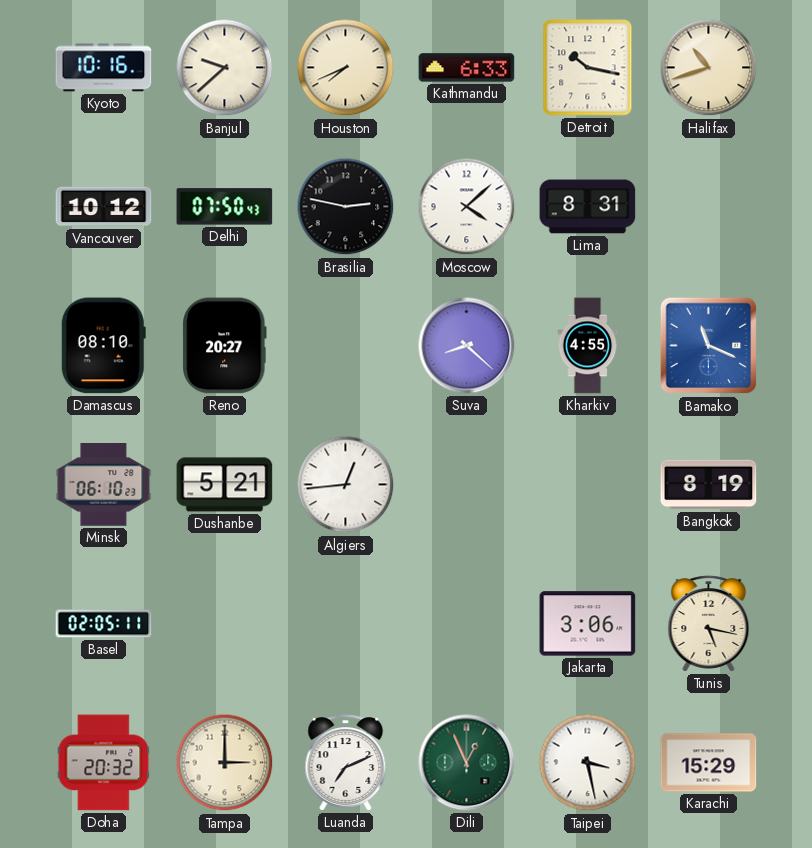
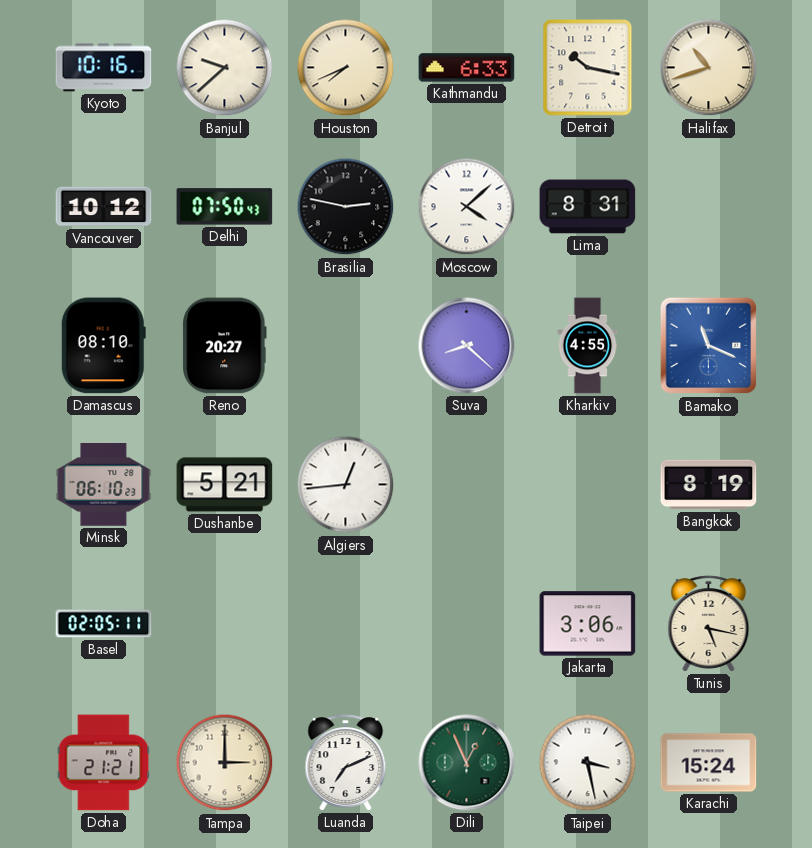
Doha: 20:32 -> 21:21
Karachi: 15:29 -> 15:24
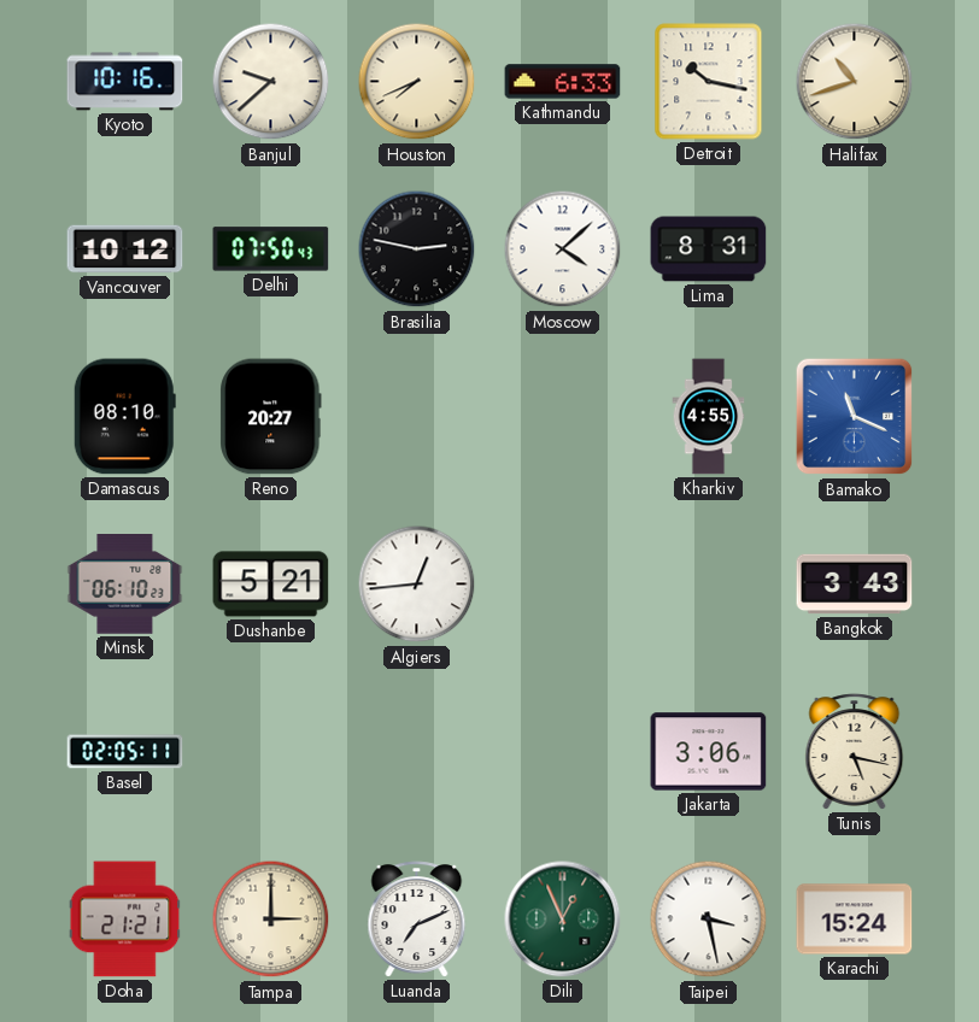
Suva: 8:22 -> none
Bangkok: 8:19 -> 3:43
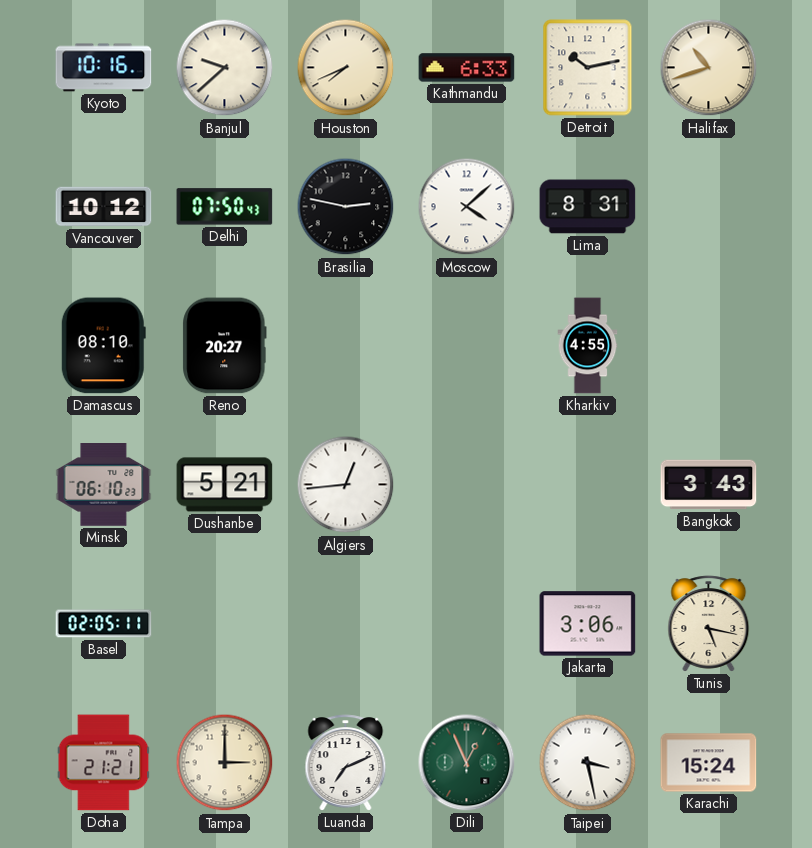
Detroit: 10:17 -> 10:13
Bamako: 11:19 -> none
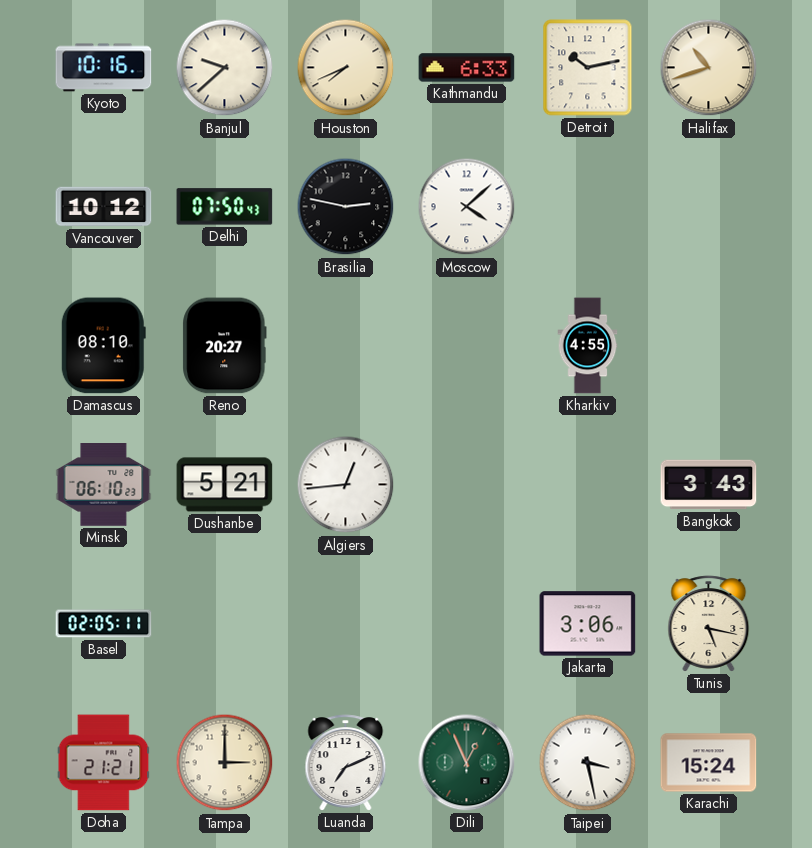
Lima: 8:31 -> none
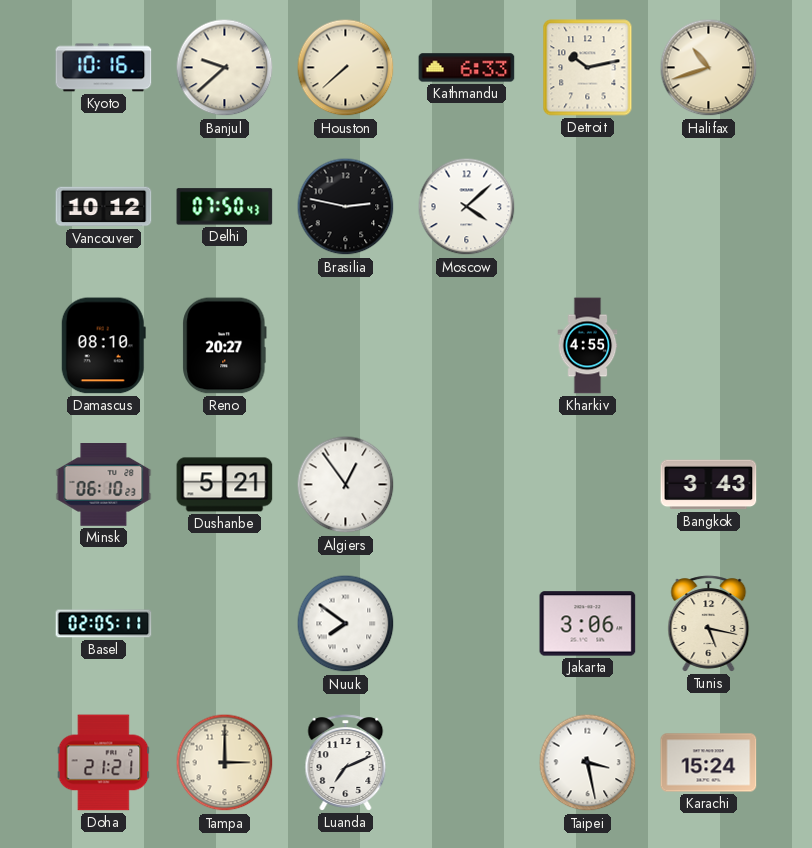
Houston: 7:41 -> 7:38
Algiers: 12:44 -> 12:54
Nuuk: none -> 7:51
Dili: 12:56 -> none
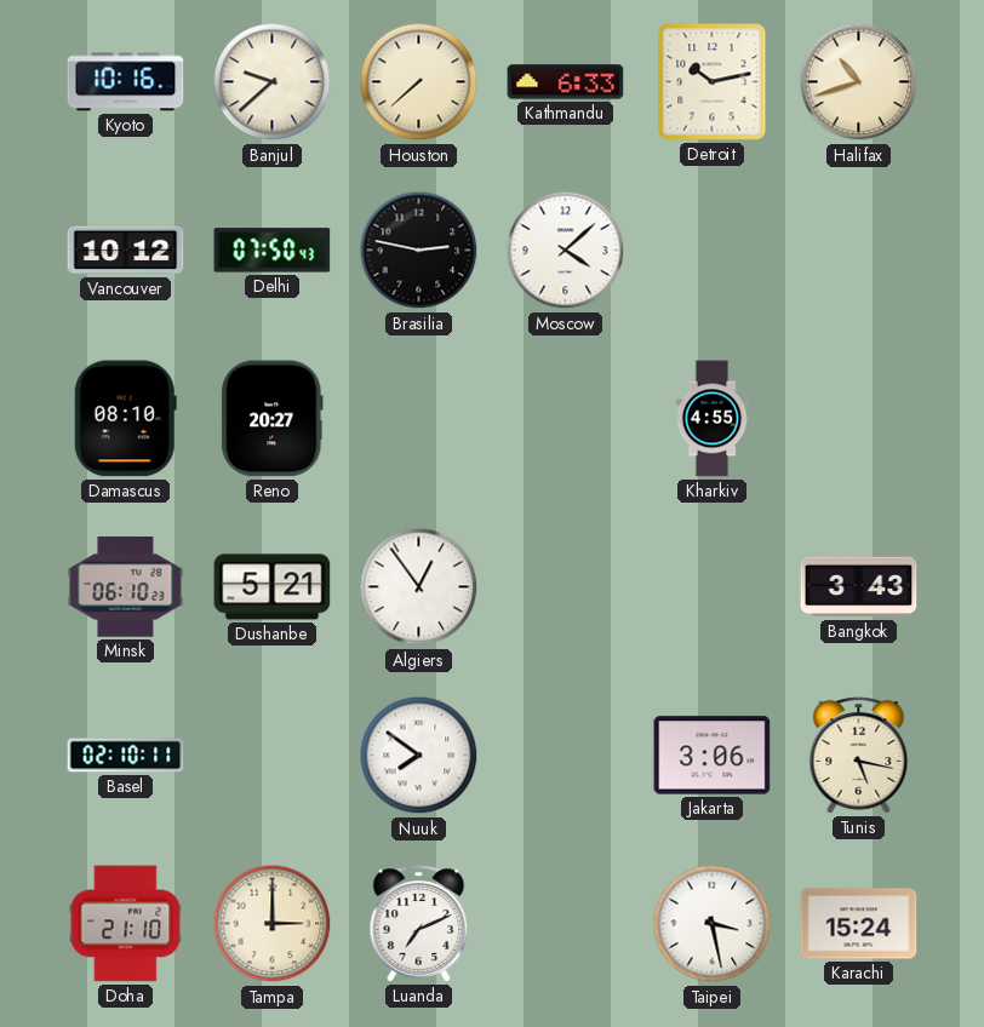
Basel: 02:05 -> 02:10
Doha: 21:21 -> 21:10
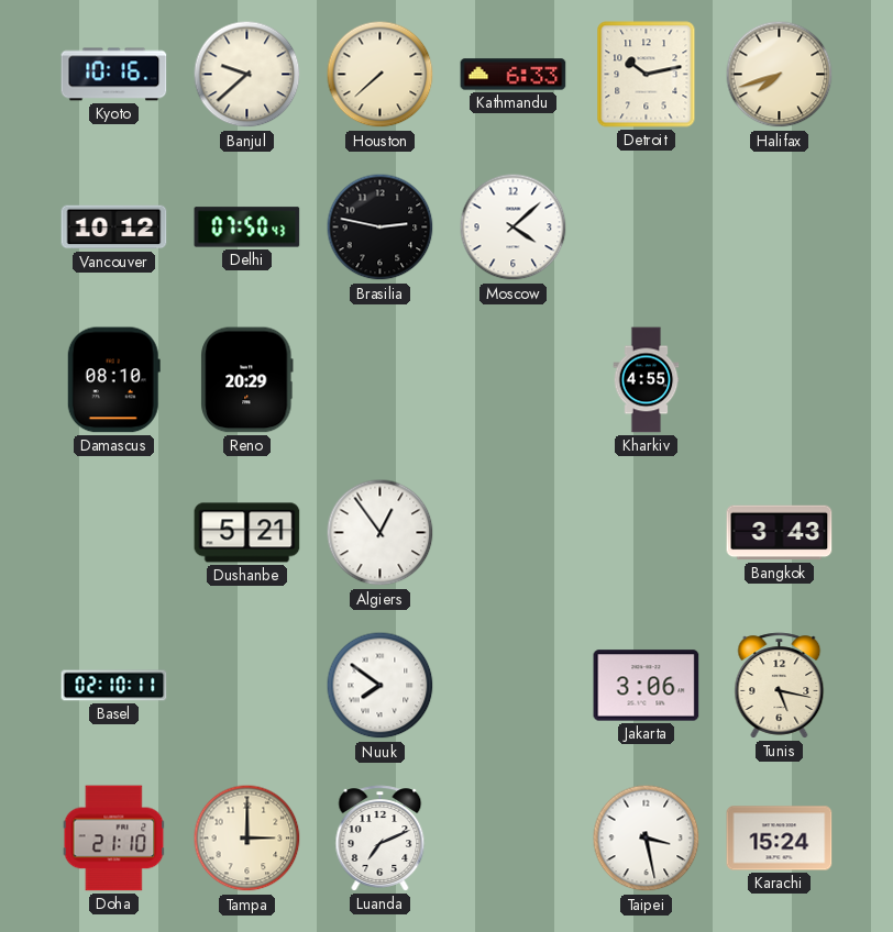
Halifax: 10:42 -> 7:42
Reno: 20:27 -> 20:29
Minsk: 06:10 -> none
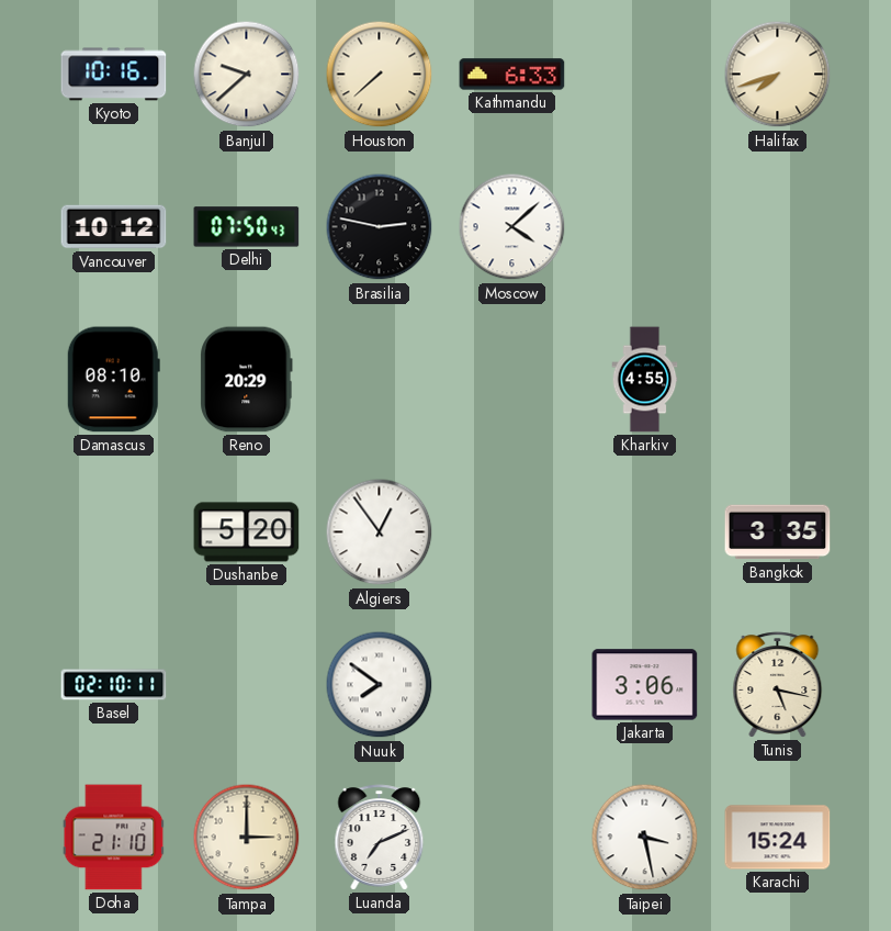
Detroit: 10:13 -> none
Dushanbe: 5:21 -> 5:20
Bangkok: 3:43 -> 3:35
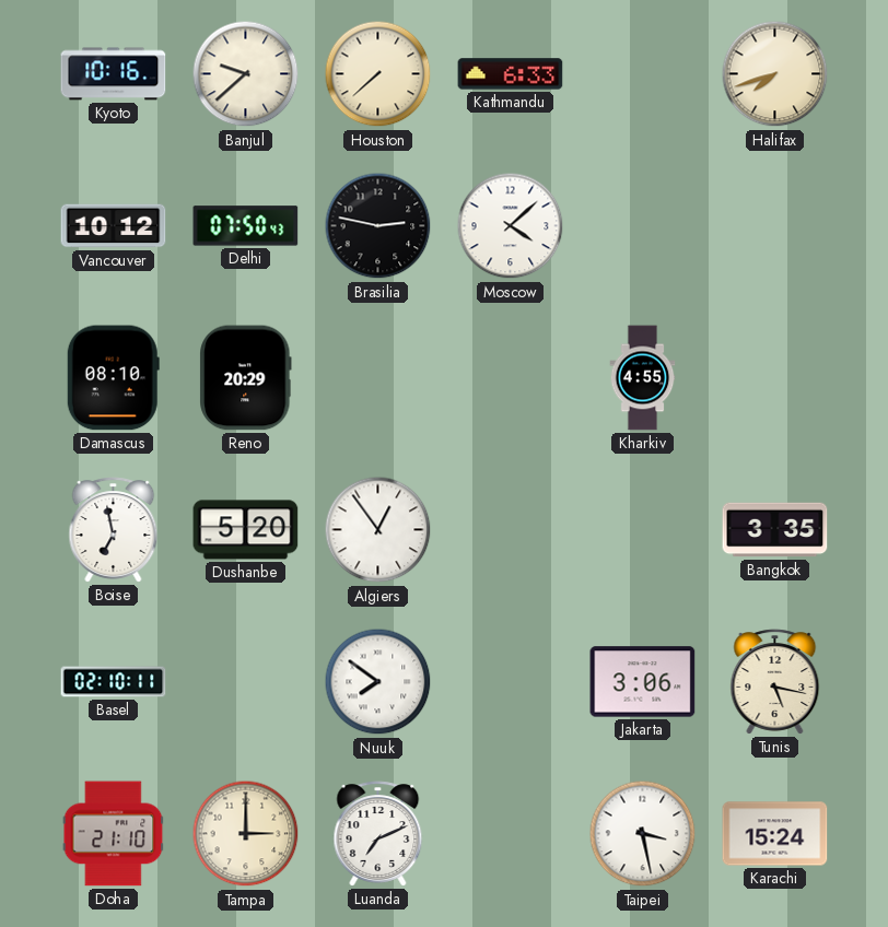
Boise: none -> 6:58
